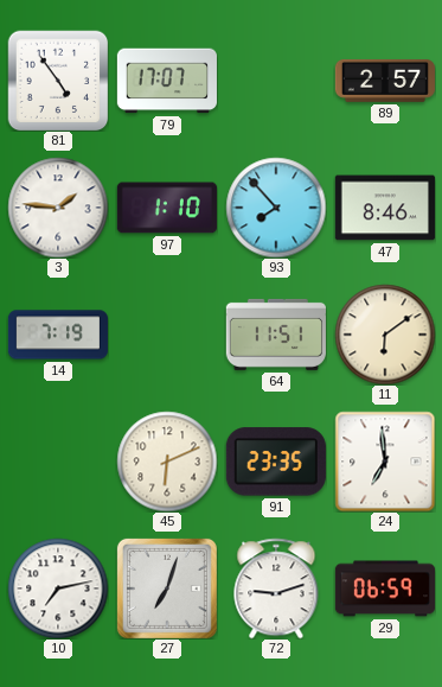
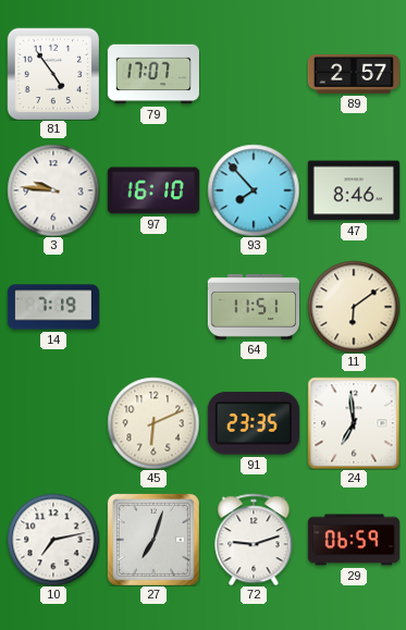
3: 1:46 -> 9:46
97: 1:10 -> 16:10
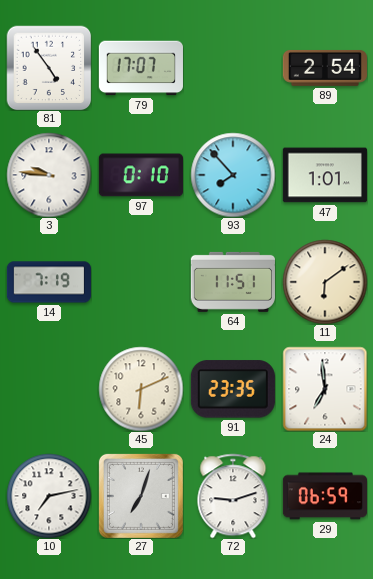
89: 2:57 -> 2:54
97: 16:10 -> 0:10
47: 8:46 -> 1:01
